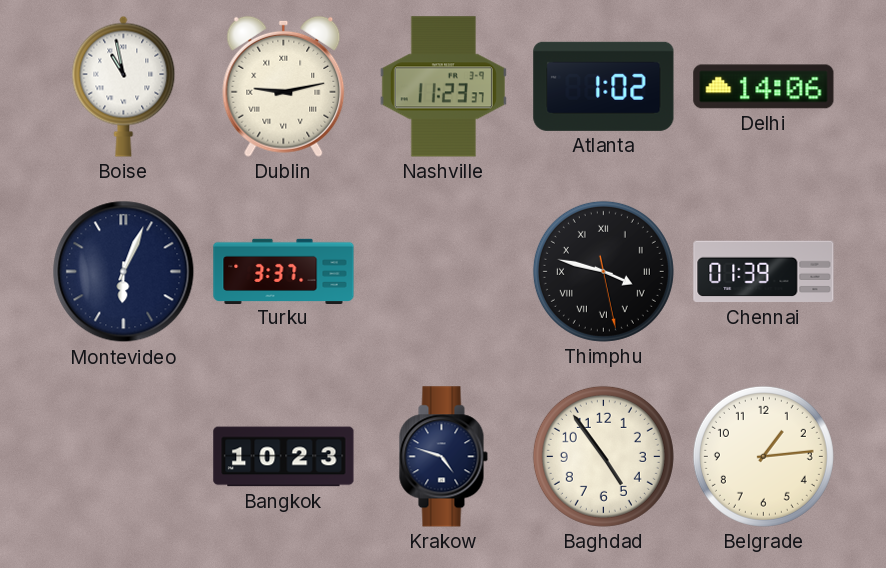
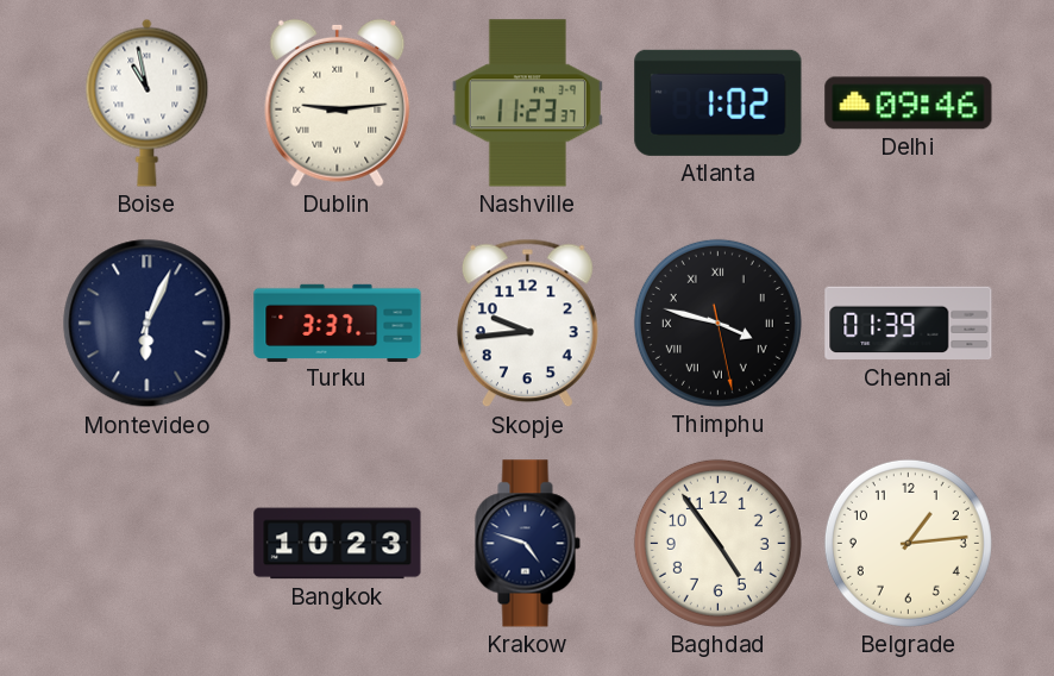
Dublin: 9:13 -> 9:14
Delhi: 14:06 -> 09:46
Skopje: none -> 9:44
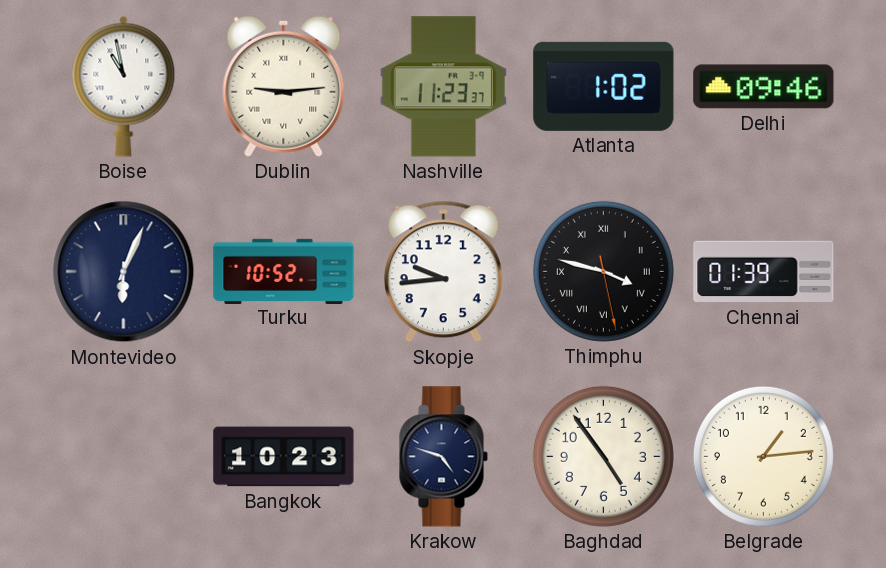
Turku: 3:37 -> 10:52
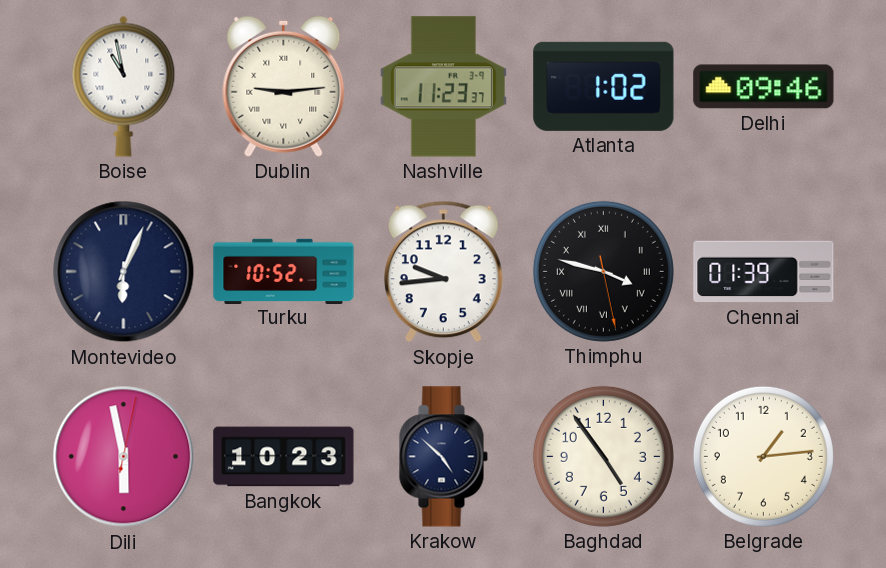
Dili: none -> 5:58
Krakow: 4:48 -> 4:52
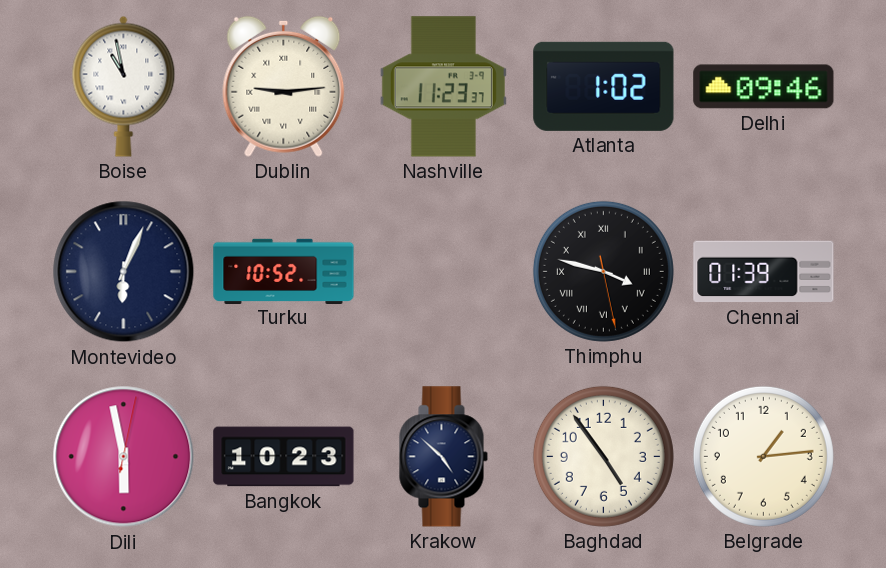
Skopje: 9:44 -> none
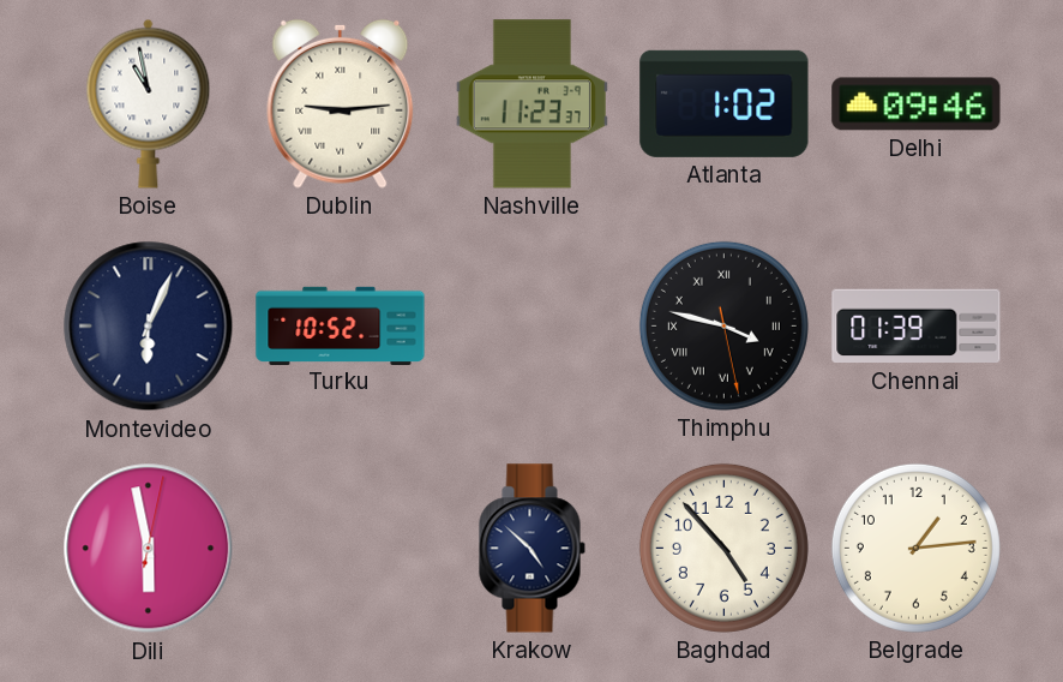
Bangkok: 10:23 -> none
Baghdad: 4:54 -> 4:53
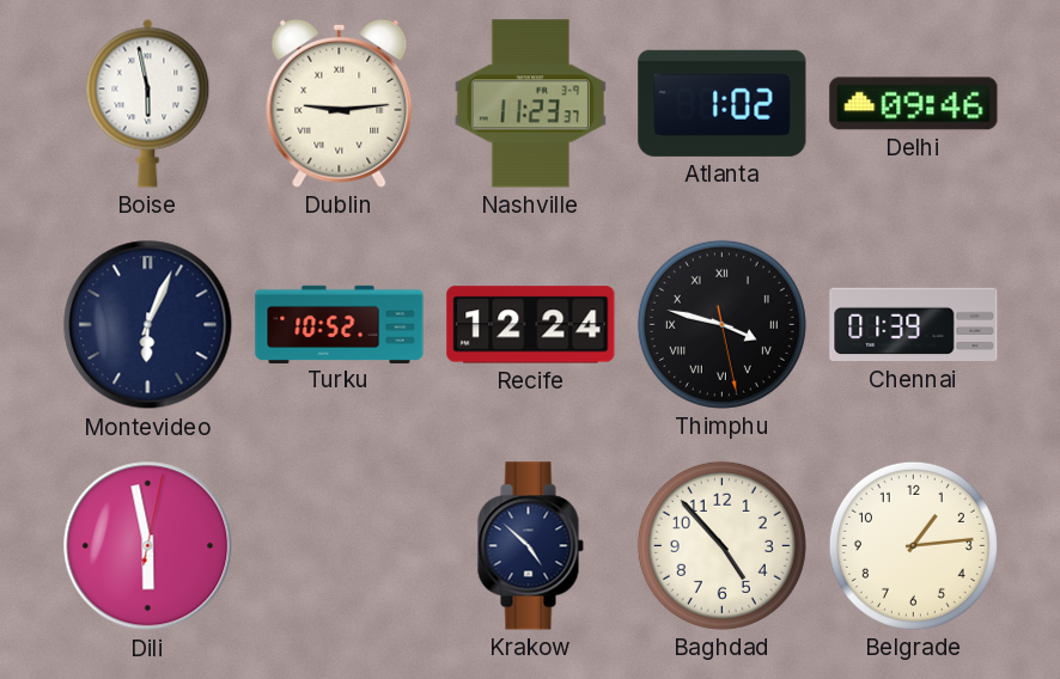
Boise: 10:58 -> 5:58
Recife: none -> 12:24
